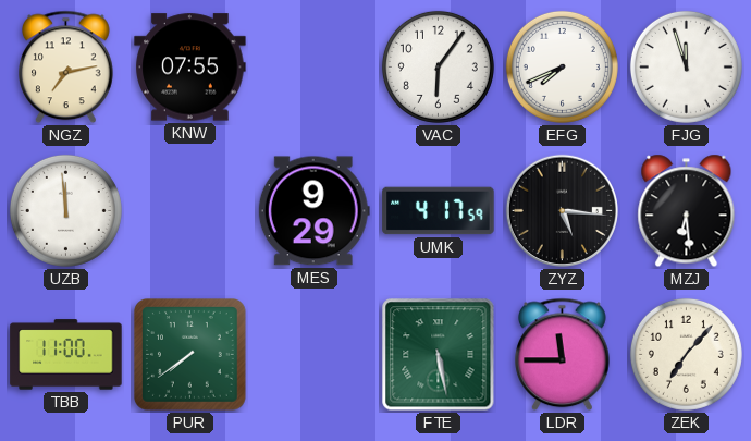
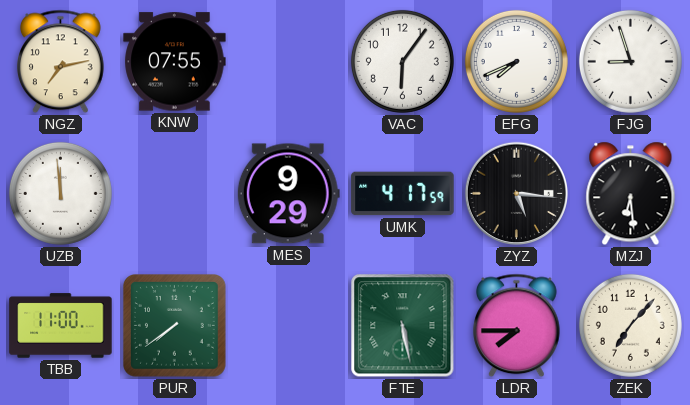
FJG: 11:57 -> 8:57
LDR: 11:45 -> 7:45
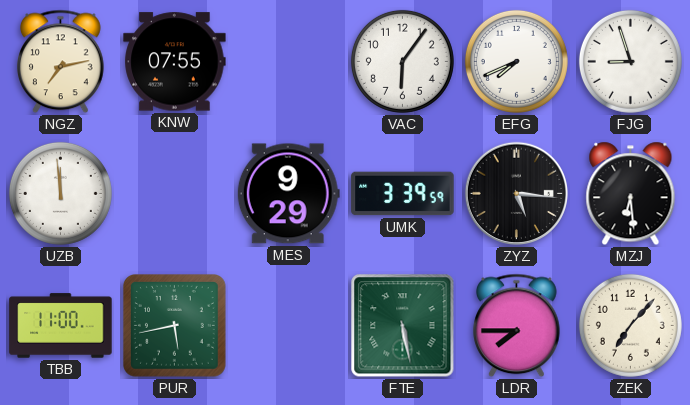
UMK: 4:17 -> 3:39
PUR: 7:39 -> 5:43
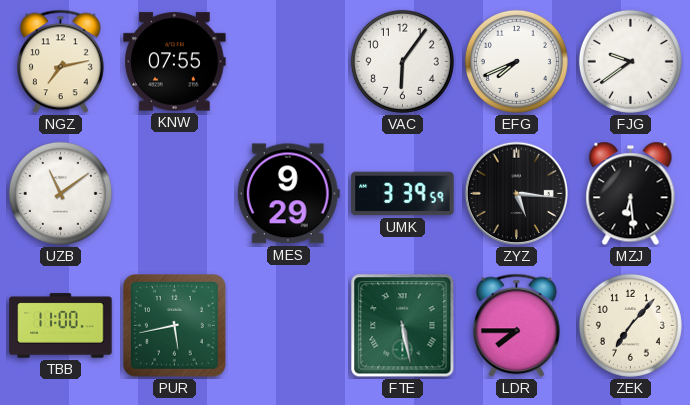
FJG: 8:57 -> 9:39
UZB: 11:59 -> 11:09
